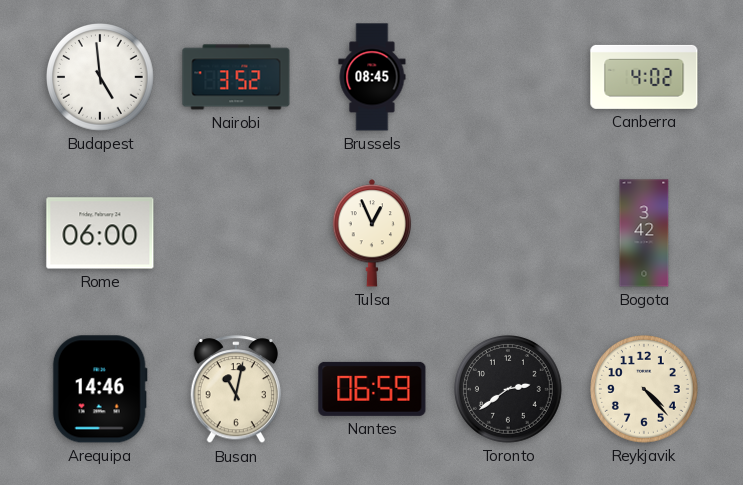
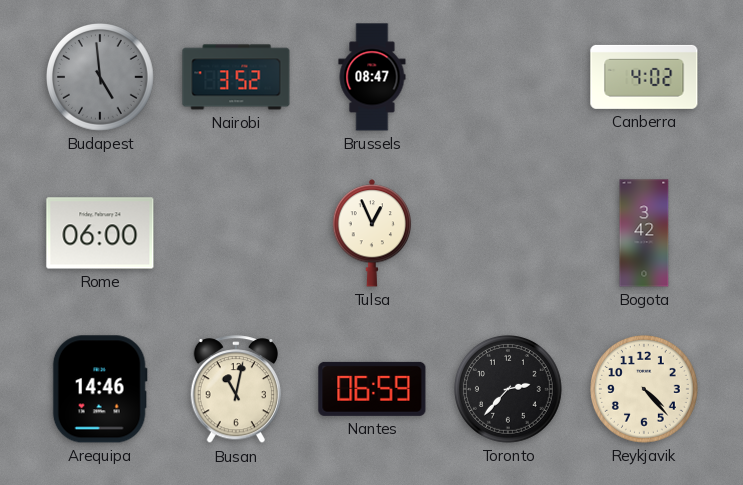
Budapest dial: white -> grey
Brussels: 08:45 -> 08:47
Toronto: 2:39 -> 2:37
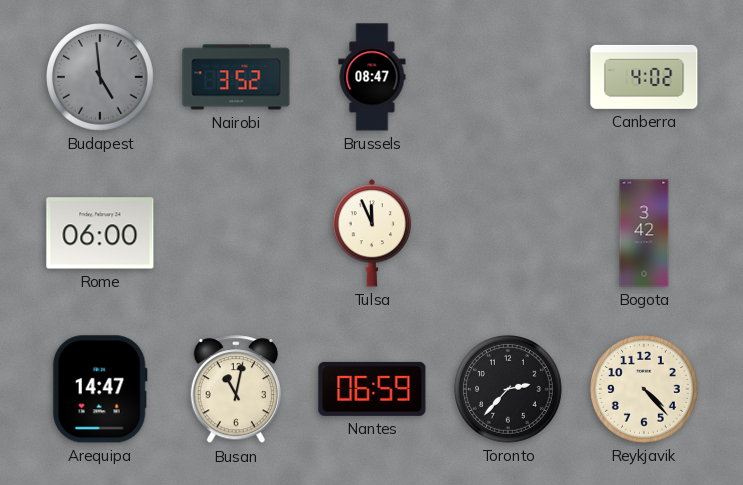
Tulsa: 12:56 -> 11:56
Arequipa: 14:46 -> 14:47
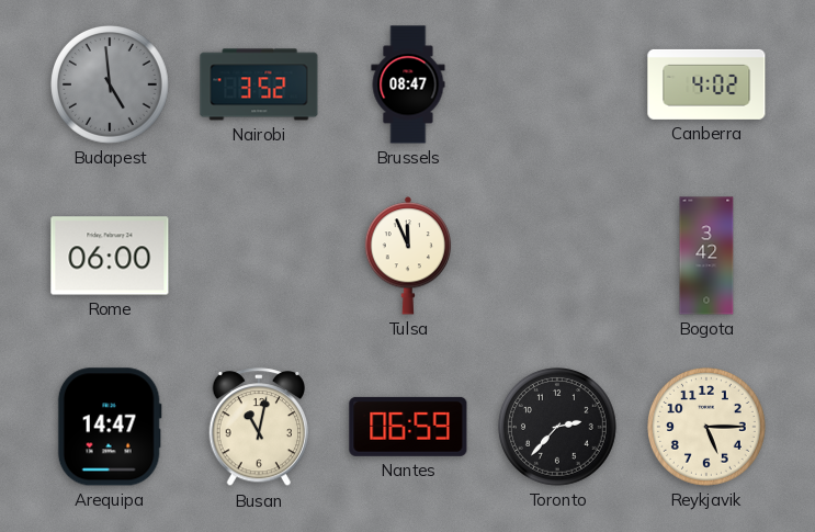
Reykjavik: 4:23 -> 5:15
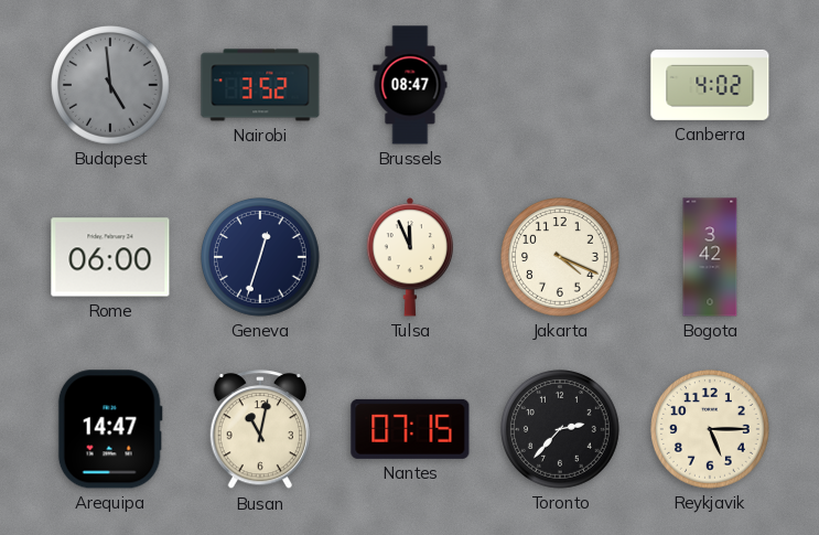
Geneva: none -> 12:33
Jakarta: none -> 4:19
Nantes: 06:59 -> 07:15
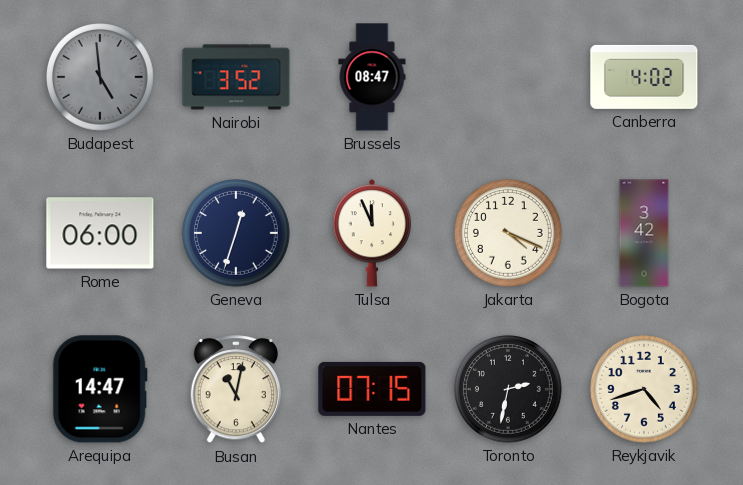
Toronto: 2:37 -> 2:32
Reykjavik: 5:15 -> 4:42
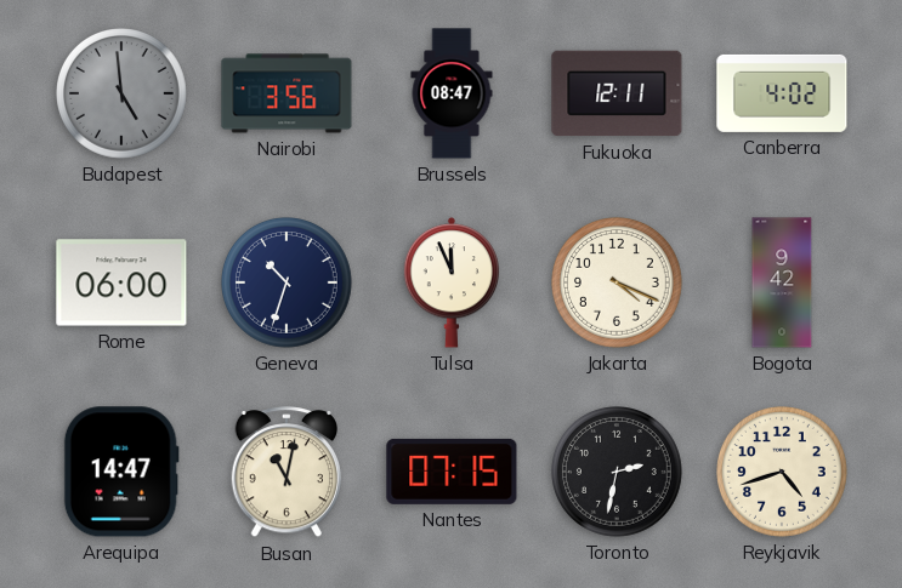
Nairobi: 3:52 -> 3:56
Fukuoka: none -> 12:11
Geneva: 12:33 -> 10:33
Bogota: 3:42 -> 9:42
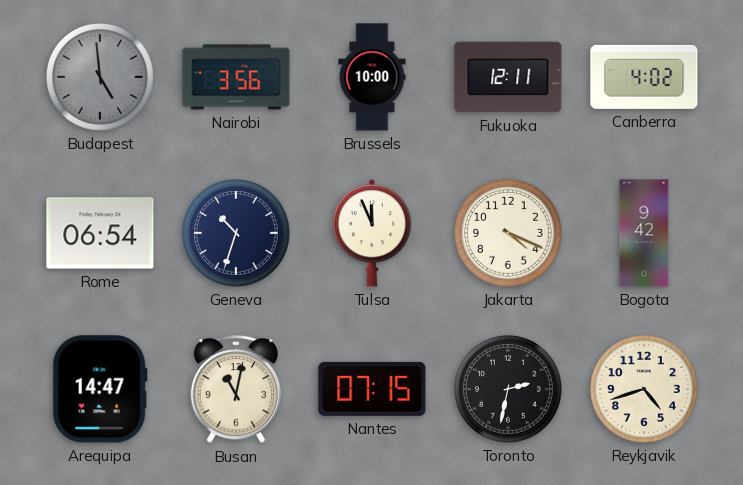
Brussels: 08:47 -> 10:00
Rome: 06:00 -> 06:54
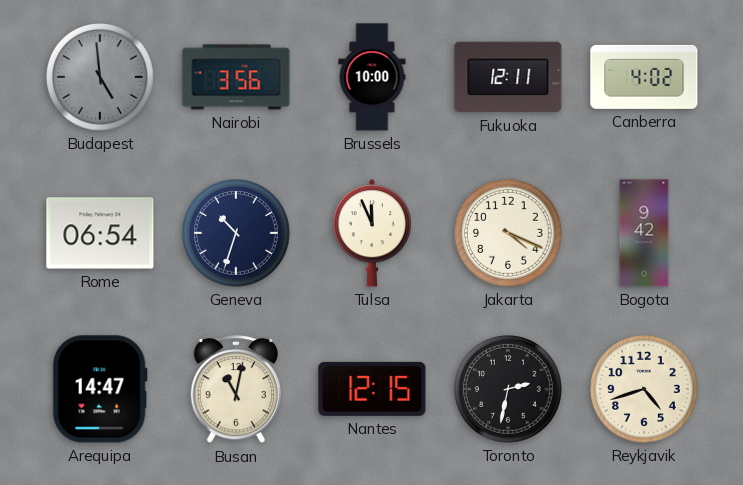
Nantes: 07:15 -> 12:15
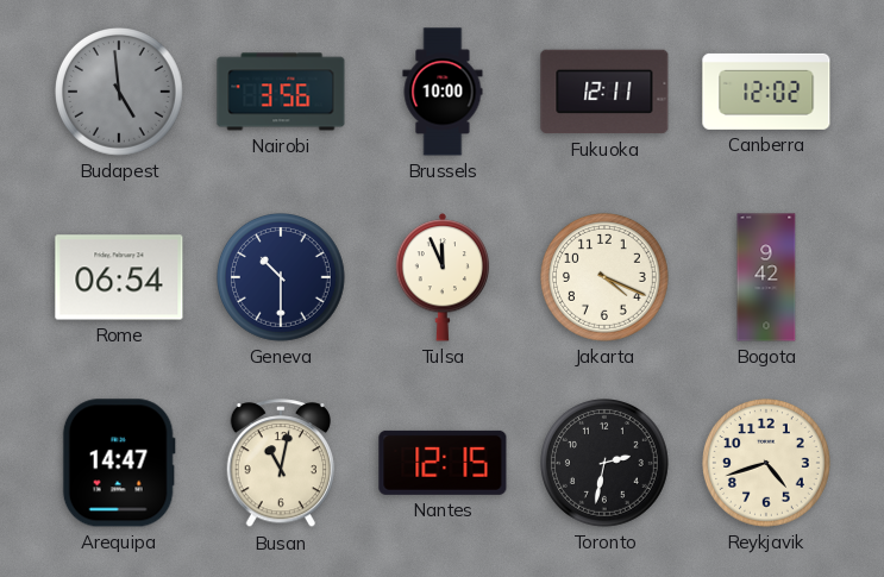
Canberra: 4:02 -> 12:02
Geneva: 10:33 -> 10:30
